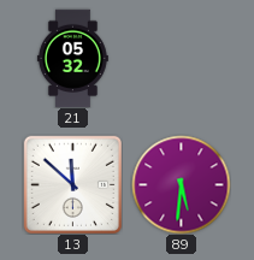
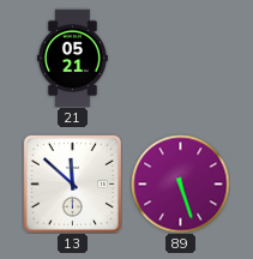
21: 05:32 -> 05:21
89: 5:31 -> 5:27
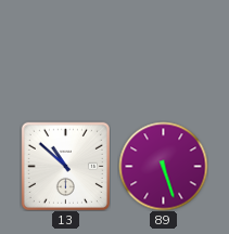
21: 05:21 -> none
13: 11:52 -> 10:52
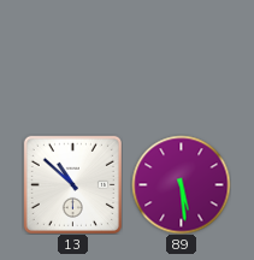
89: 5:27 -> 5:29
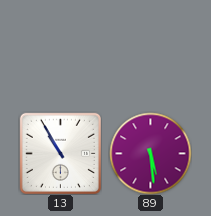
13: 10:52 -> 10:55
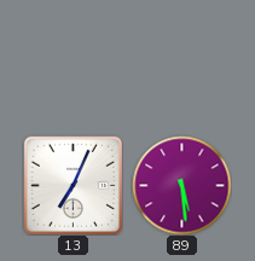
13: 10:55 -> 7:04
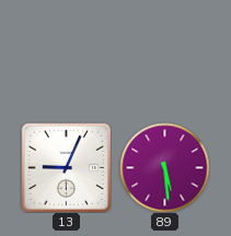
13: 7:04 -> 9:04
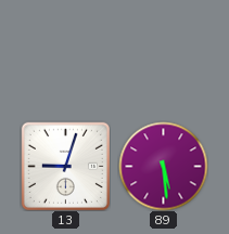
13: 9:04 -> 9:03
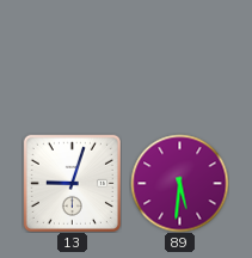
89: 5:29 -> 5:31
